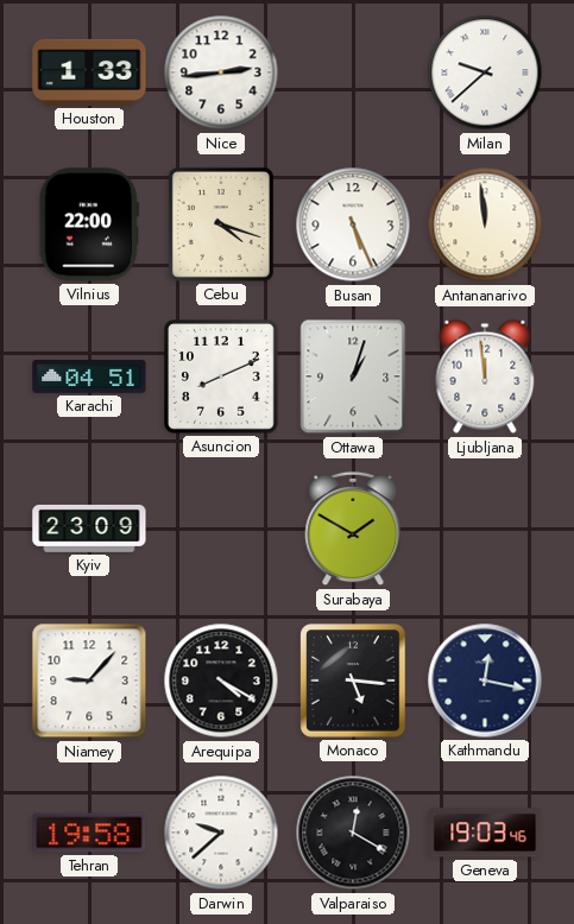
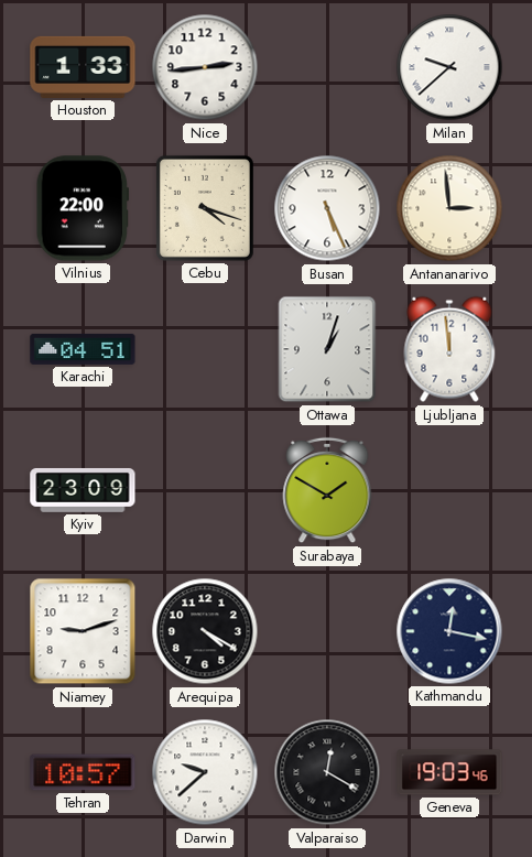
Antananarivo: 11:59 -> 2:59
Asuncion: 8:11 -> none
Niamey: 9:07 -> 9:12
Monaco: 5:16 -> none
Tehran: 19:58 -> 10:57
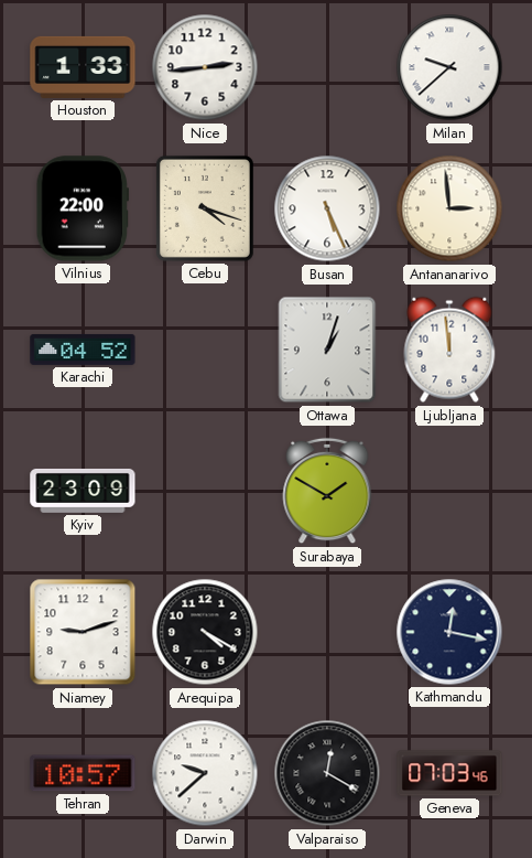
Karachi: 04:51 -> 04:52
Geneva: 19:03 -> 07:03
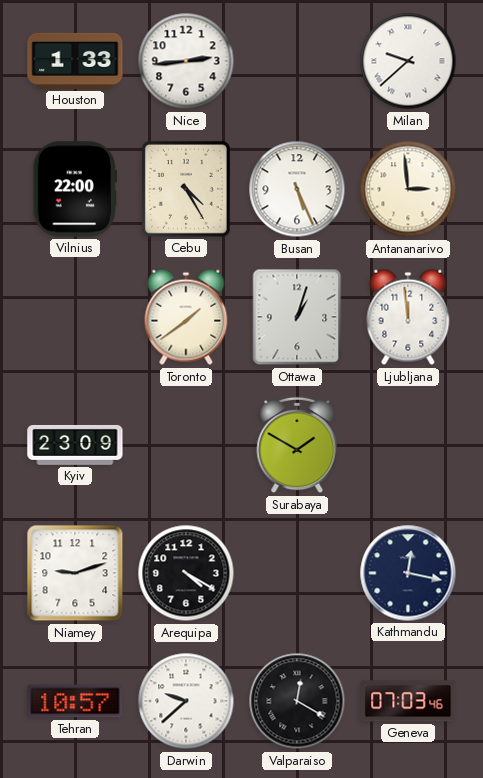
Cebu: 4:18 -> 4:25
Karachi: 04:52 -> none
Toronto: none -> 1:39
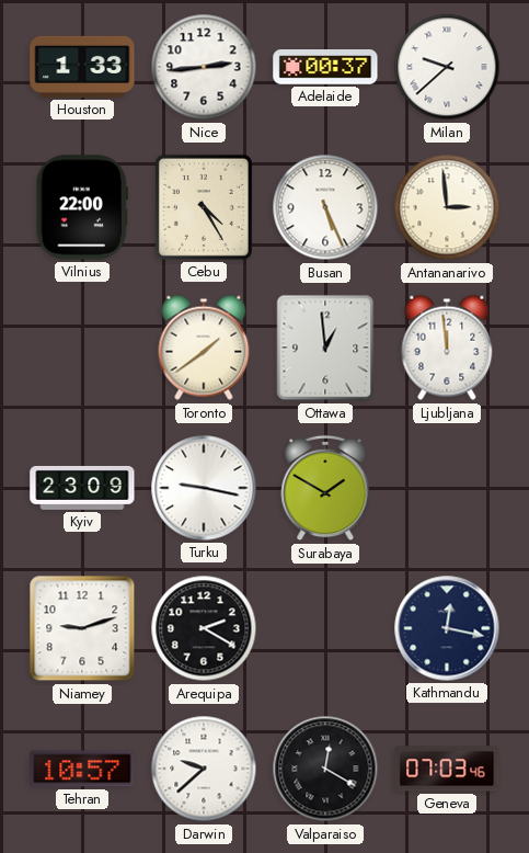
Adelaide: none -> 00:37
Ottawa: 1:03 -> 12:59
Turku: none -> 9:17
Arequipa: 4:20 -> 2:20
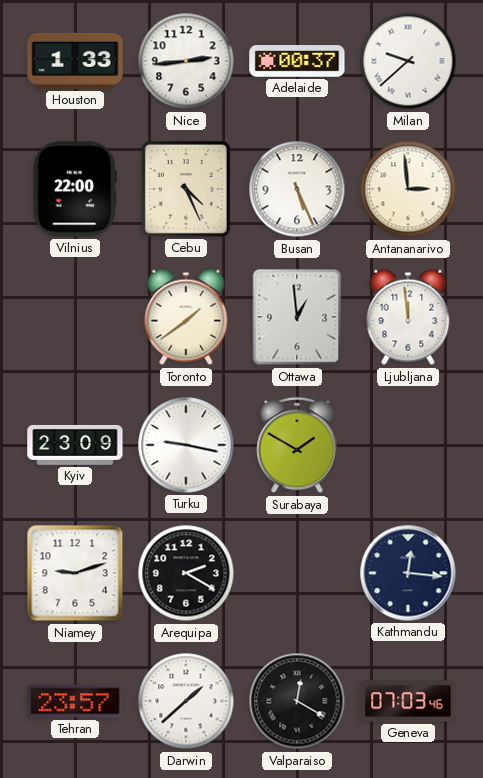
Cebu: 4:25 -> 4:26
Kathmandu: 12:17 -> 12:16
Tehran: 10:57 -> 23:57
Darwin: 9:38 -> 1:38
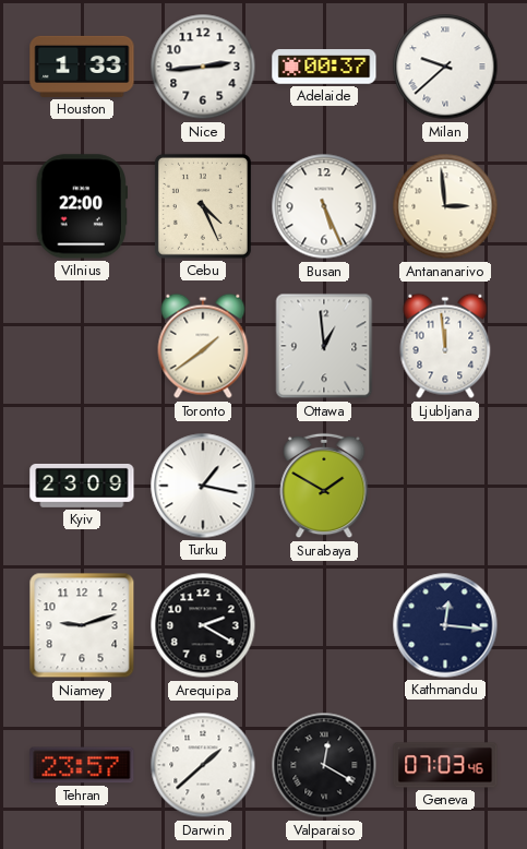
Turku: 9:17 -> 1:17
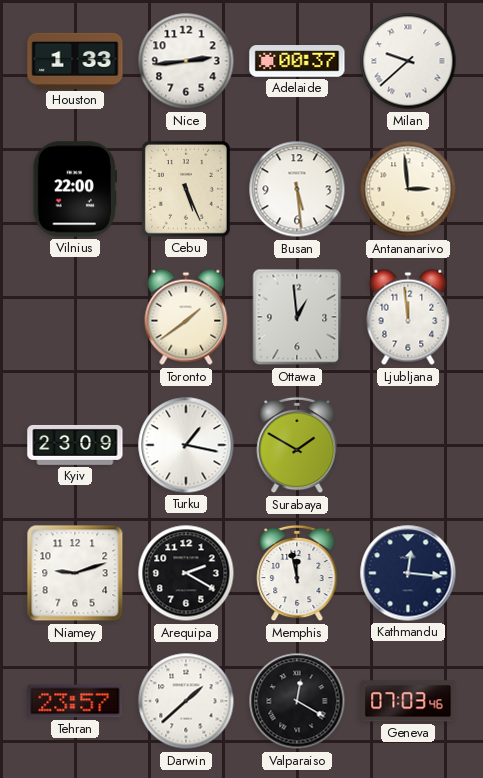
Cebu: 4:26 -> 5:26
Busan: 5:26 -> 5:29
Memphis: none -> 11:58
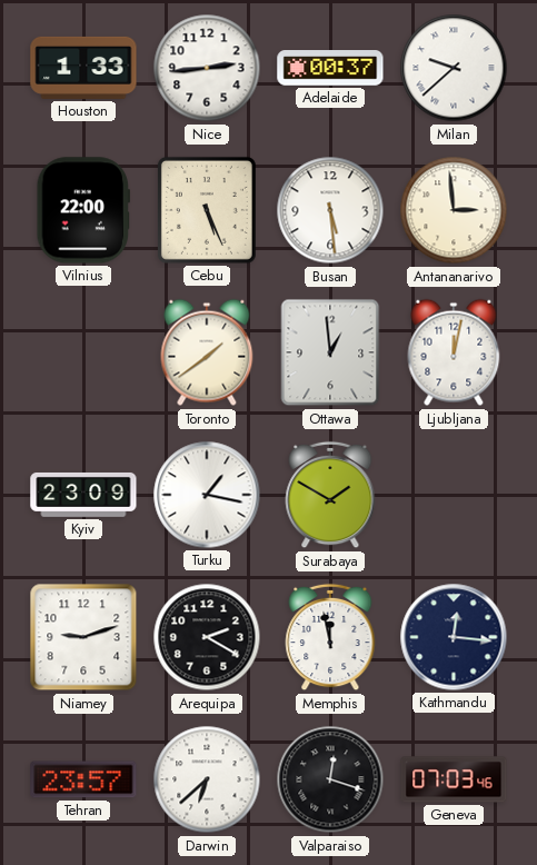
Ljubljana: 11:59 -> 12:02
Darwin: 1:38 -> 6:38
Valparaiso: 12:20 -> 12:18
